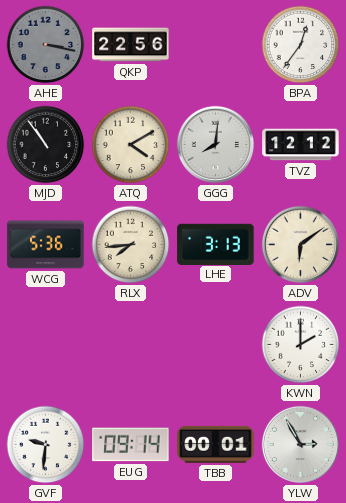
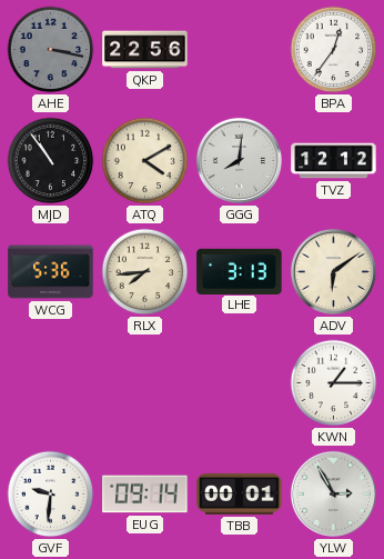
KWN: 2:00 -> 1:15
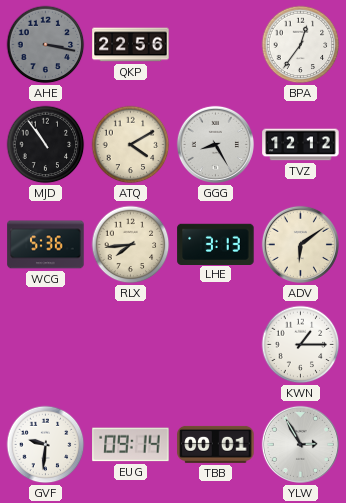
GGG: 8:01 -> 8:25
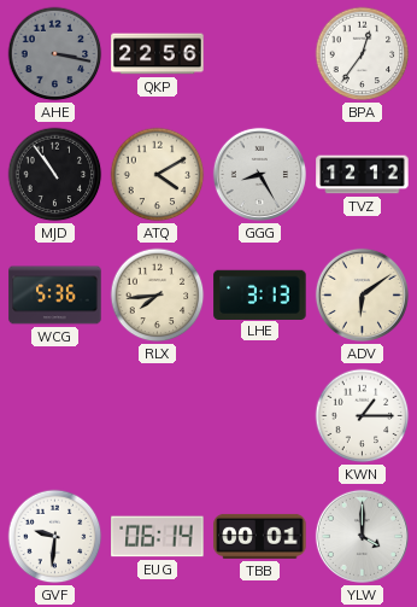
EUG: 09:14 -> 06:14
YLW: 2:55 -> 4:00
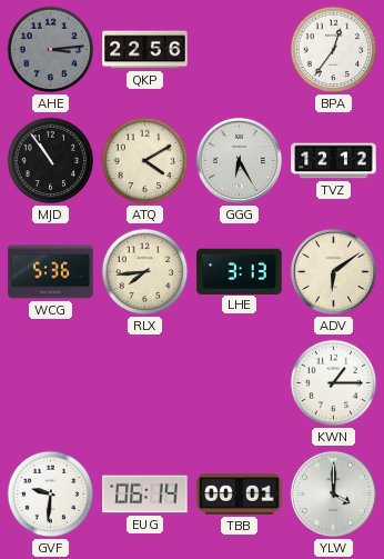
AHE: 3:17 -> 3:14
GGG: 8:25 -> 6:25
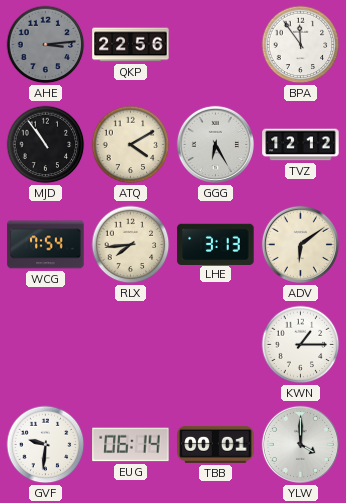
BPA: 12:36 -> 11:54
WCG: 5:36 -> 7:54
